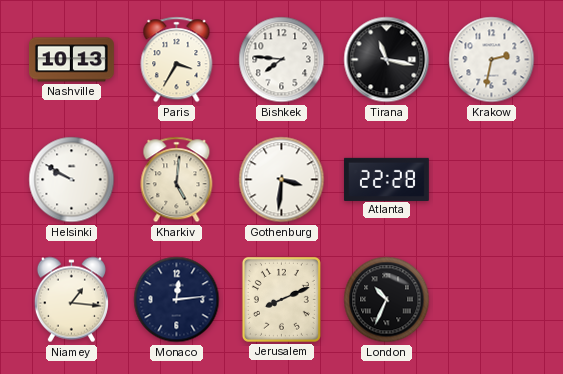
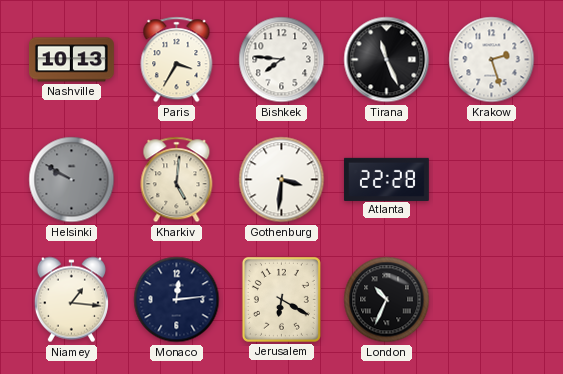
Tirana: 11:17 -> 11:26
Krakow: 2:32 -> 2:27
Helsinki dial: white -> grey
Jerusalem: 8:11 -> 6:20
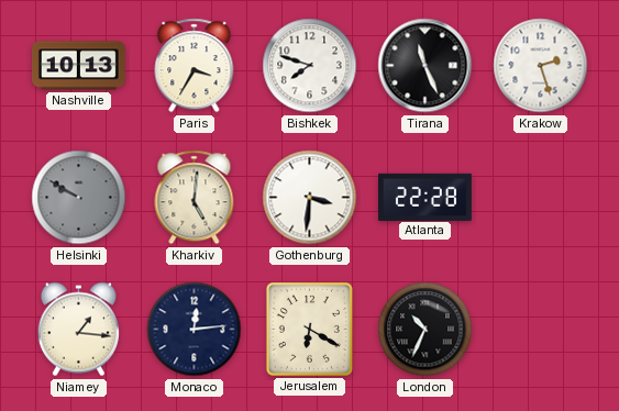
Bishkek: 7:46 -> 7:48
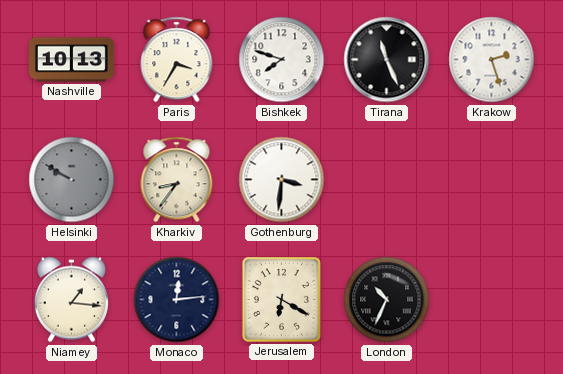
Kharkiv: 5:01 -> 8:36
Atlanta: 22:28 -> none
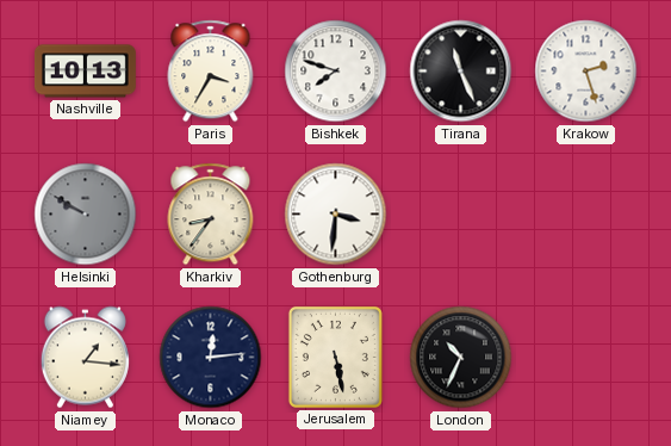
Jerusalem: 6:20 -> 5:28
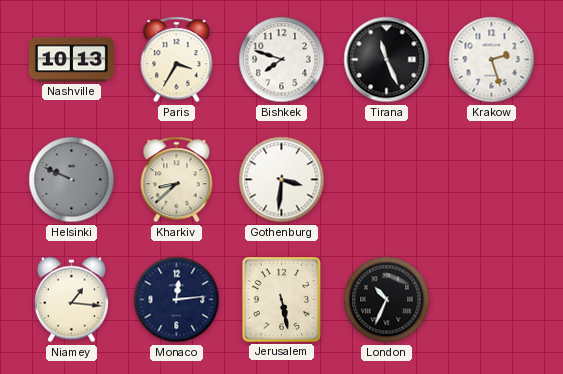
Helsinki: 9:50 -> 9:49
Kharkiv: 8:36 -> 8:38
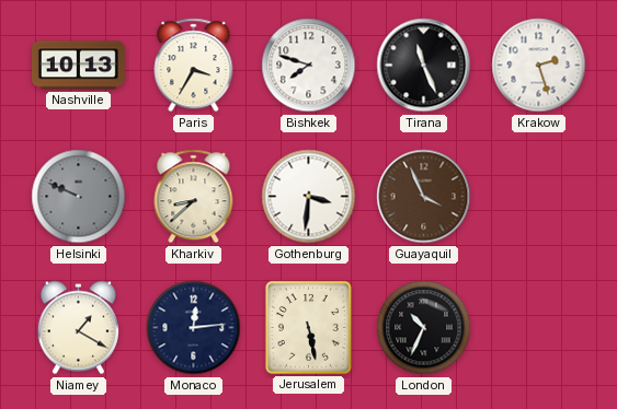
Guayaquil: none -> 3:56
Niamey: 1:16 -> 1:20
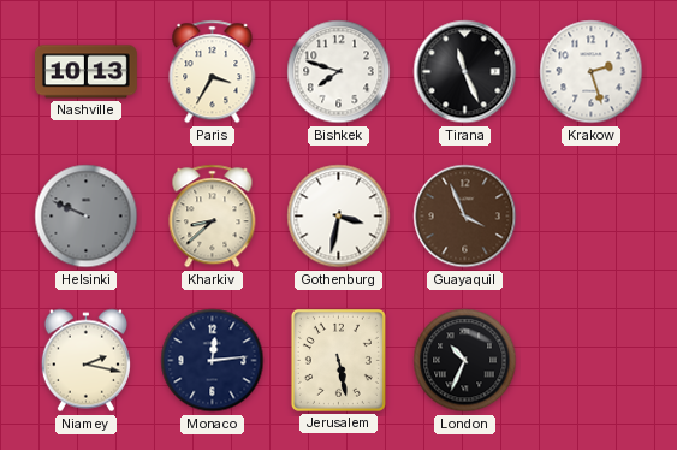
Gothenburg: 3:31 -> 3:32
Niamey: 1:20 -> 2:17
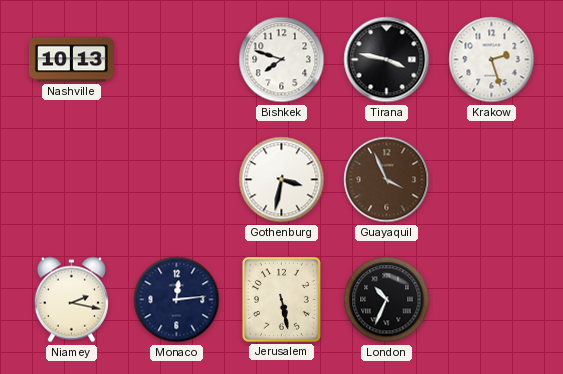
Paris: 3:35 -> none
Tirana: 11:26 -> 3:47
Helsinki: 9:49 -> none
Kharkiv: 8:38 -> none
